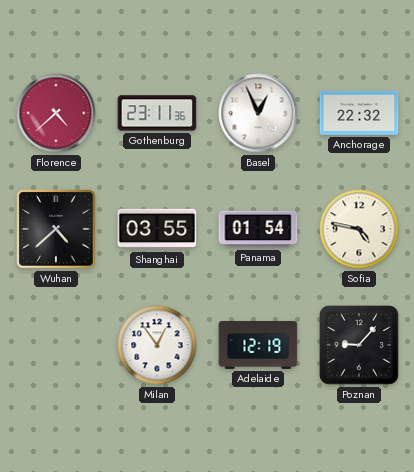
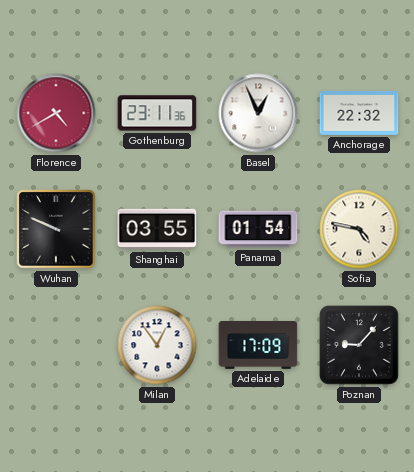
Florence: 4:38 -> 4:40
Wuhan: 4:38 -> 9:49
Adelaide: 12:19 -> 17:09
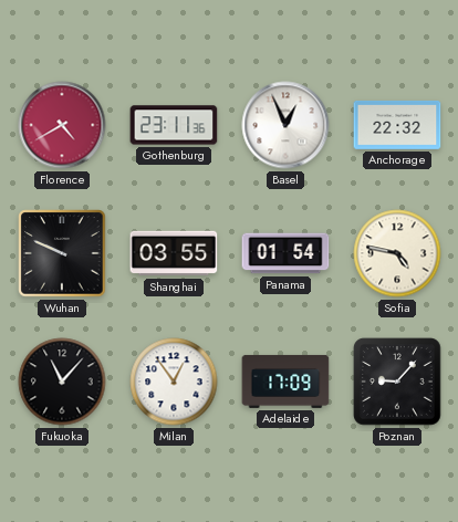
Fukuoka: none -> 11:07
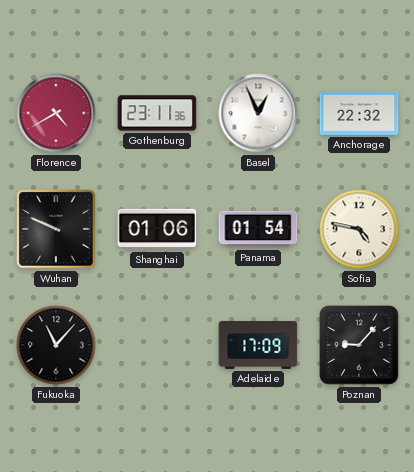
Shanghai: 03:55 -> 01:06
Milan: 12:54 -> none
